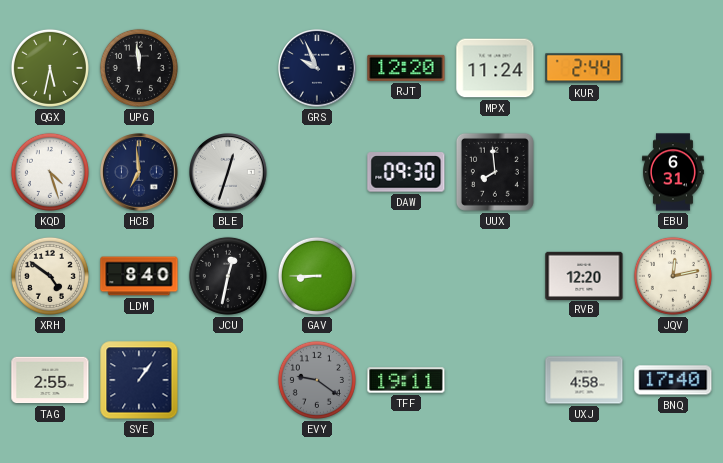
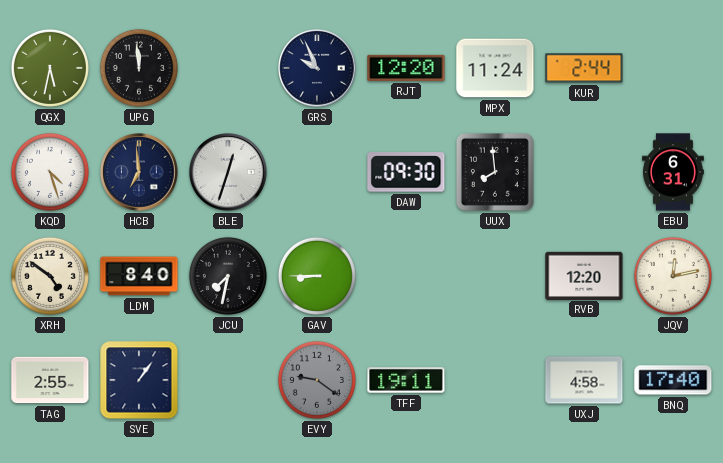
JCU: 12:32 -> 7:32
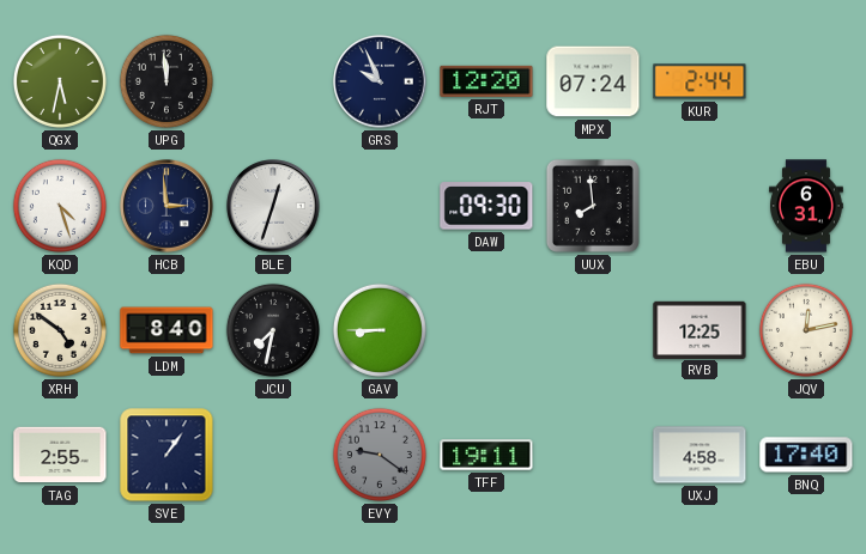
MPX: 11:24 -> 07:24
HCB: 6:59 -> 2:59
RVB: 12:20 -> 12:25
